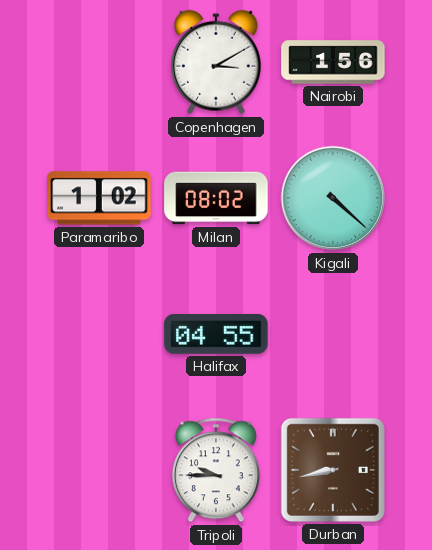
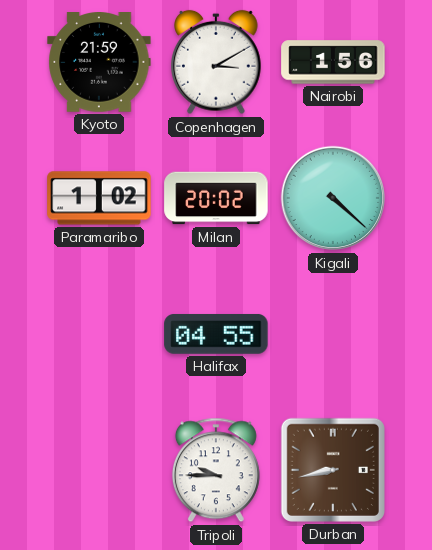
Kyoto: none -> 21:59
Milan: 08:02 -> 20:02
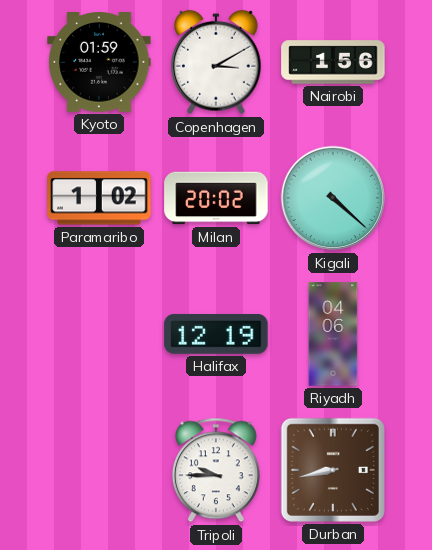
Kyoto: 21:59 -> 01:59
Halifax: 04:55 -> 12:19
Riyadh: none -> 04:06
